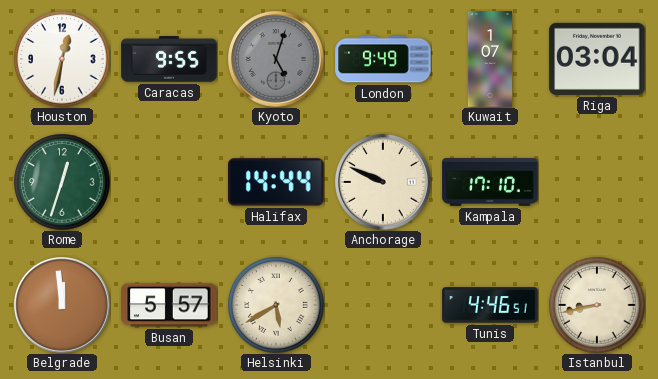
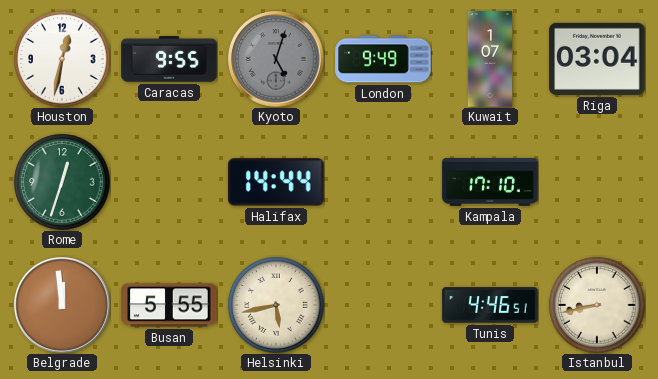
Anchorage: 9:49 -> none
Busan: 5:57 -> 5:55
Helsinki: 5:40 -> 5:43
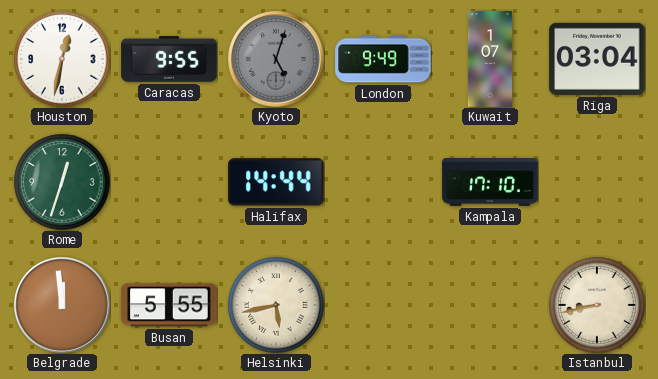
Tunis: 4:46 -> none
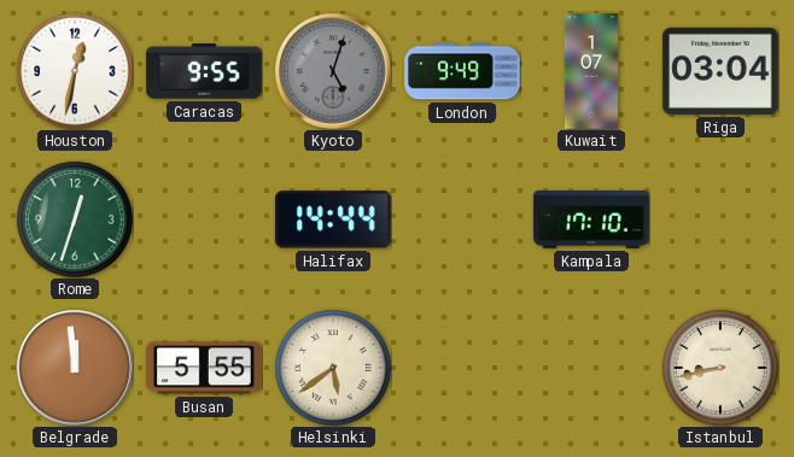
Helsinki: 5:43 -> 5:39
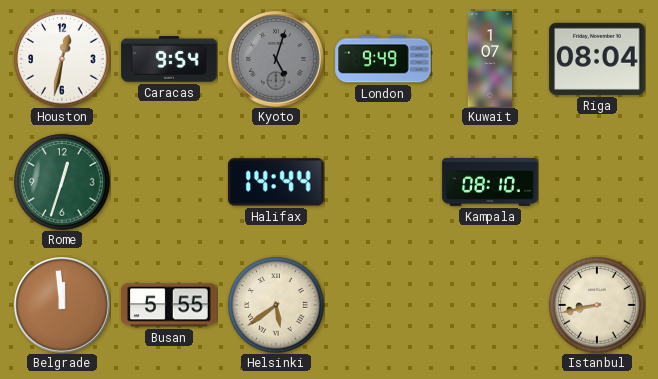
Caracas: 9:55 -> 9:54
Riga: 03:04 -> 08:04
Kampala: 17:10 -> 08:10
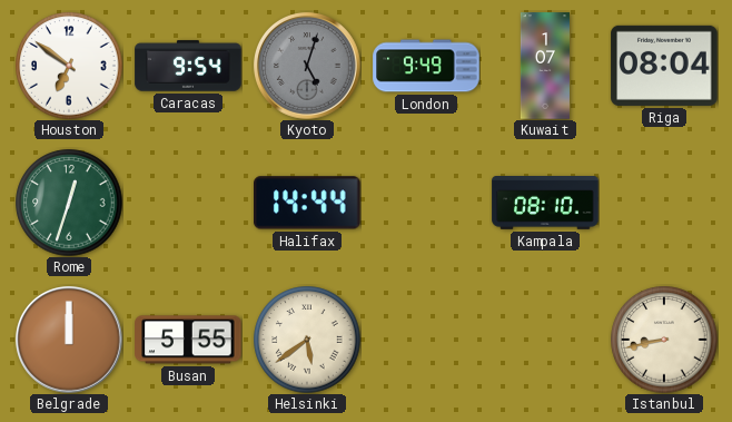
Houston: 12:32 -> 6:51
Belgrade: 11:59 -> 12:00
